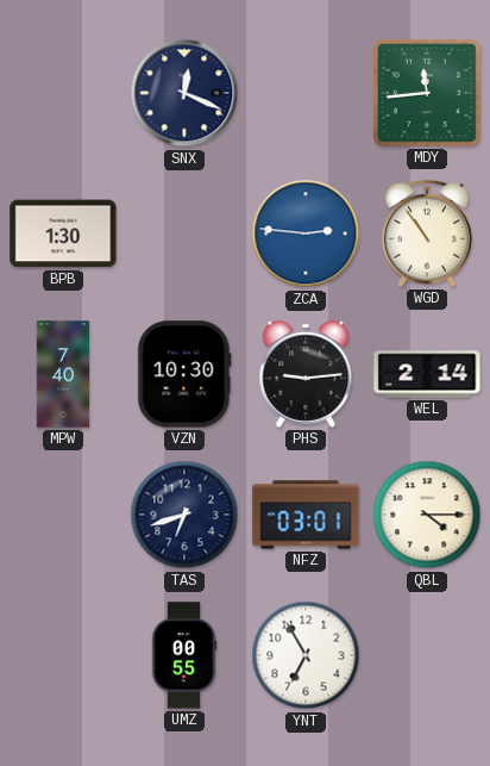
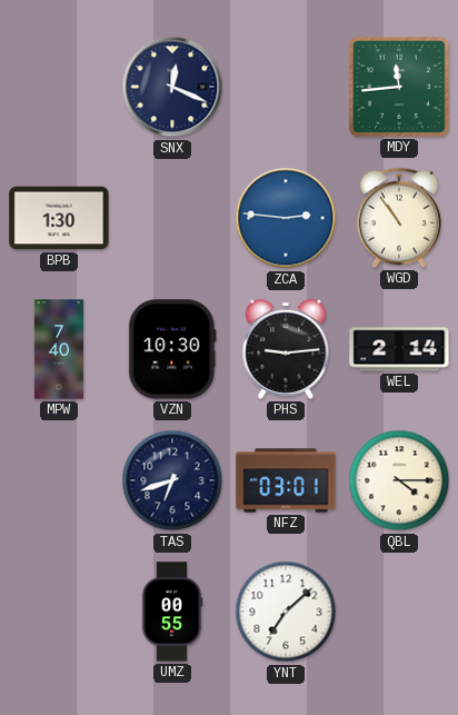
YNT: 6:55 -> 7:08
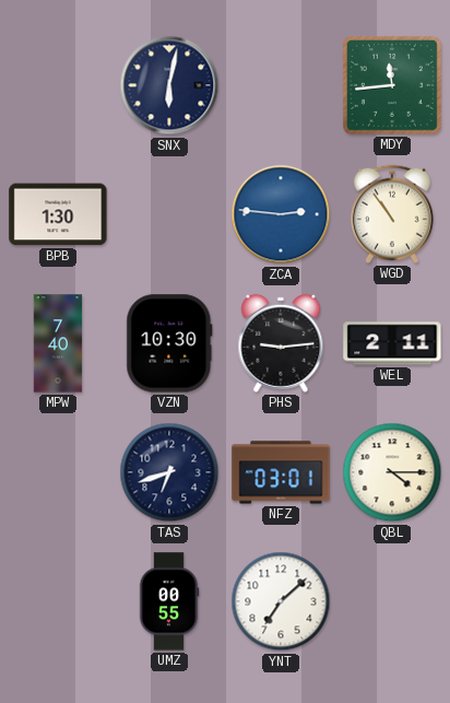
SNX: 12:19 -> 6:02
WEL: 2:14 -> 2:11
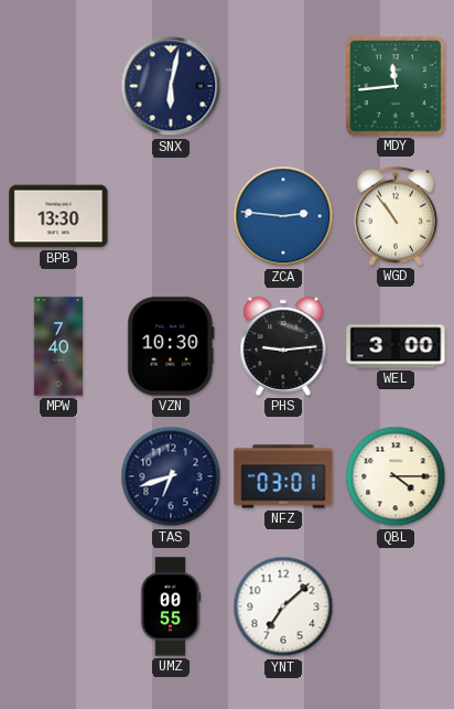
BPB: 1:30 -> 13:30
WEL: 2:11 -> 3:00
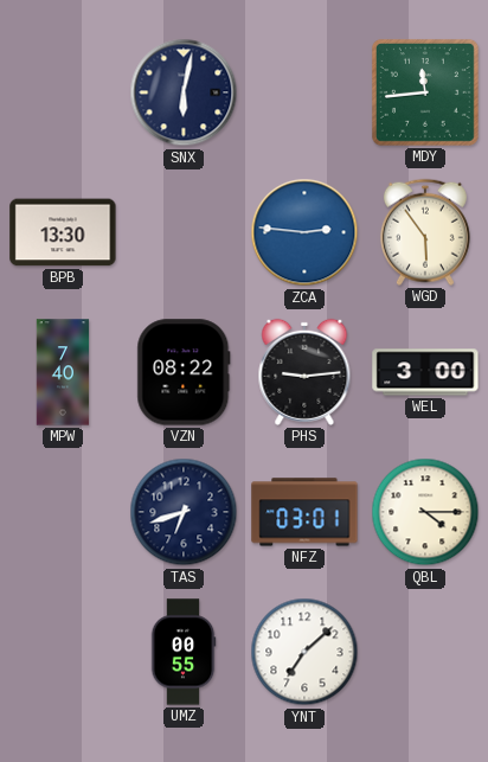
WGD: 10:54 -> 5:54
VZN: 10:30 -> 08:22
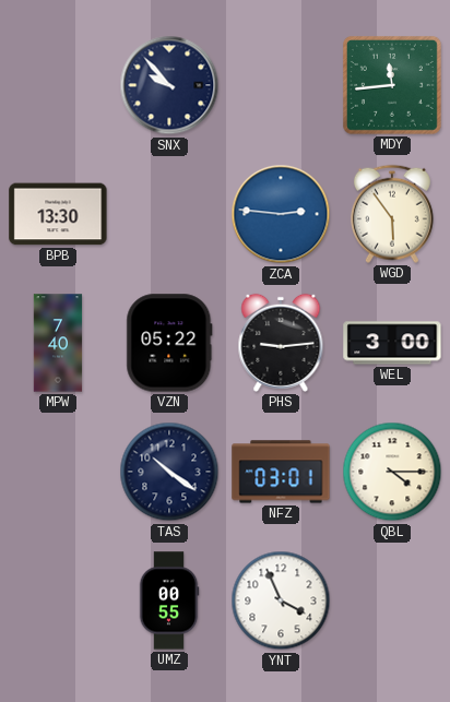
SNX: 6:02 -> 9:53
VZN: 08:22 -> 05:22
TAS: 6:42 -> 10:21
YNT: 7:08 -> 3:56
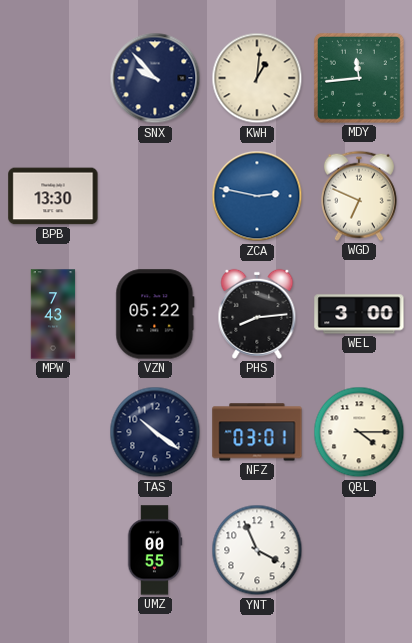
KWH: none -> 1:01
ZCA: 2:46 -> 2:47
WGD: 5:54 -> 6:49
MPW: 7:40 -> 7:43
PHS: 9:14 -> 8:14
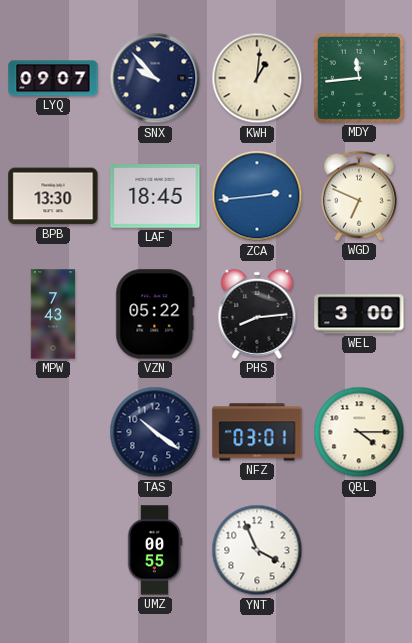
LYQ: none -> 09:07
LAF: none -> 18:45
ZCA: 2:47 -> 2:44
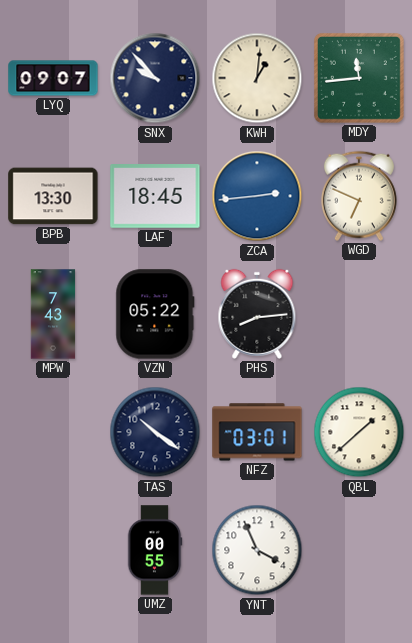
WEL: 3:00 -> none
QBL: 4:15 -> 1:38
